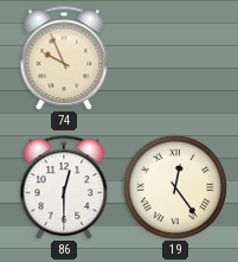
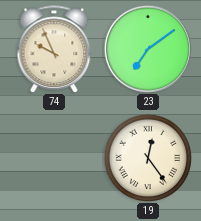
23: none -> 7:09
86: 12:30 -> none
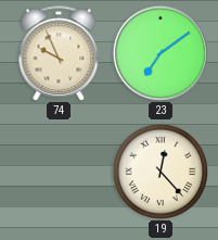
19: 12:24 -> 12:23
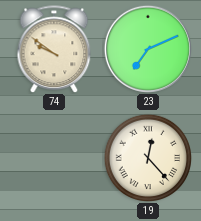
74: 9:56 -> 9:51
23: 7:09 -> 7:11
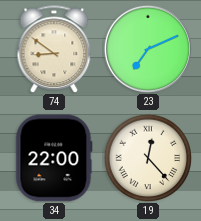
74: 9:51 -> 8:51
34: none -> 22:00
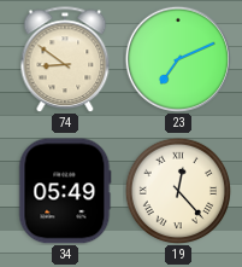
34: 22:00 -> 05:49
